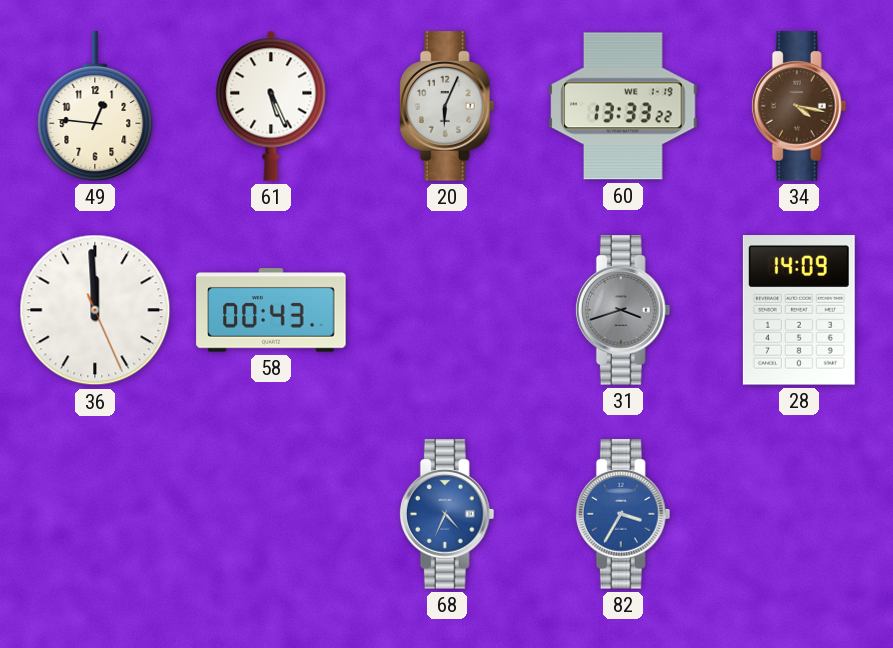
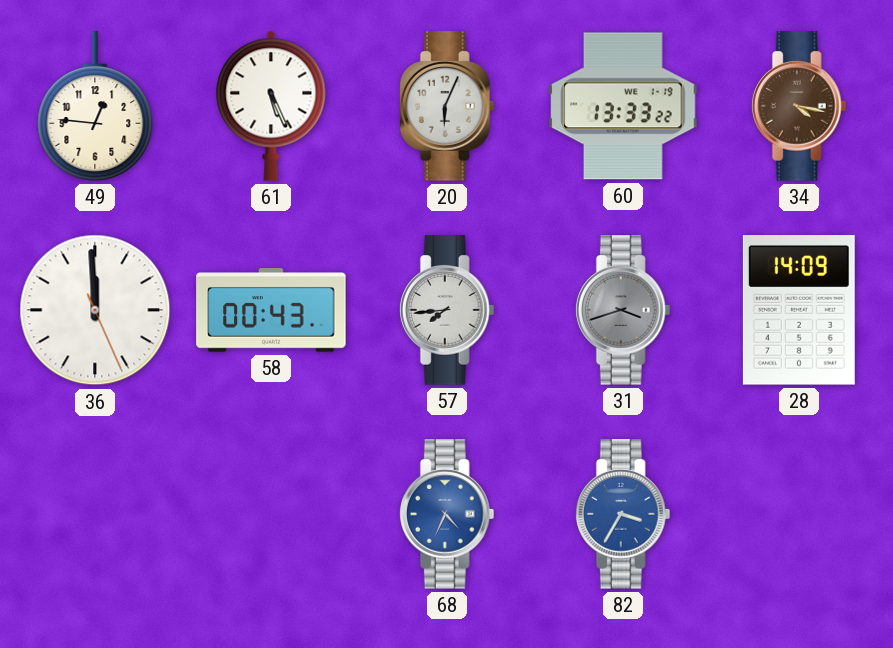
57: none -> 7:44
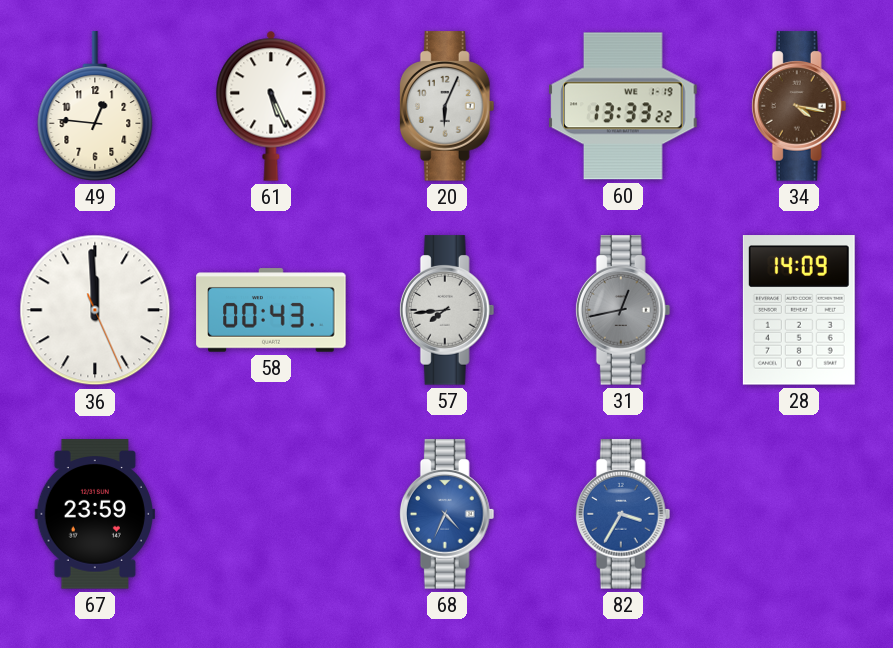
31: 3:42 -> 12:43
67: none -> 23:59
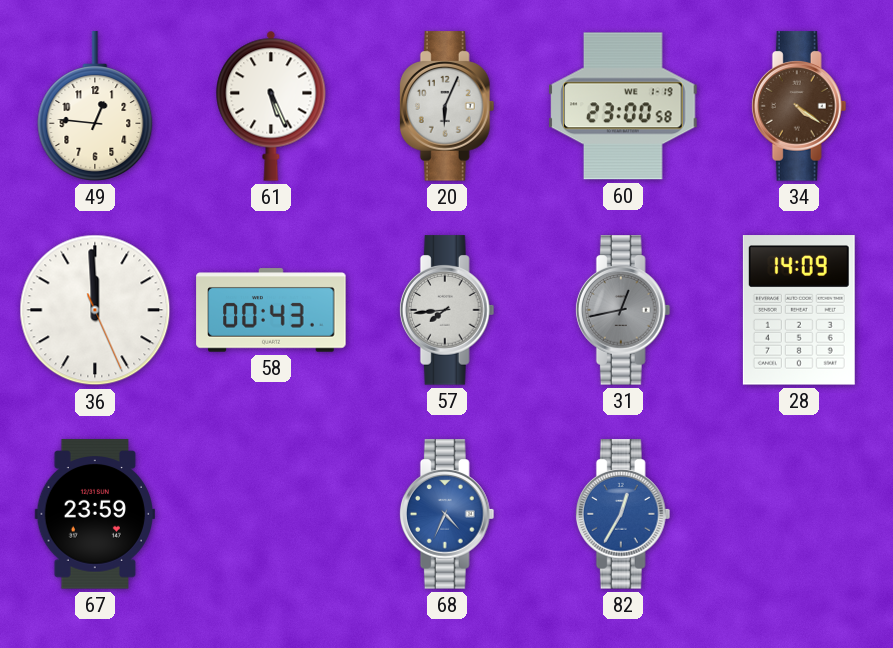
60: 13:33 -> 23:00
34: 4:17 -> 4:21
82: 3:35 -> 12:35
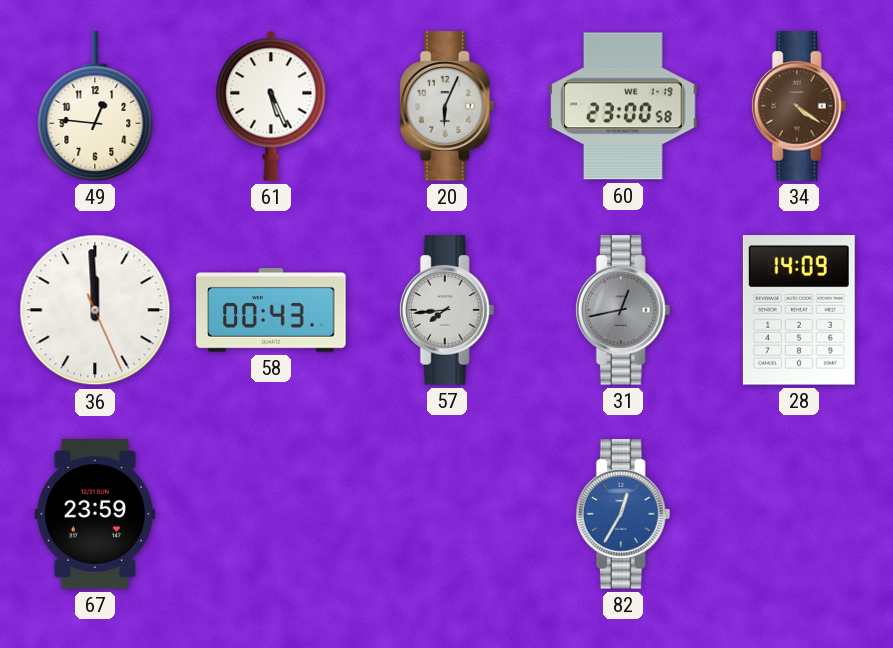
68: 4:34 -> none
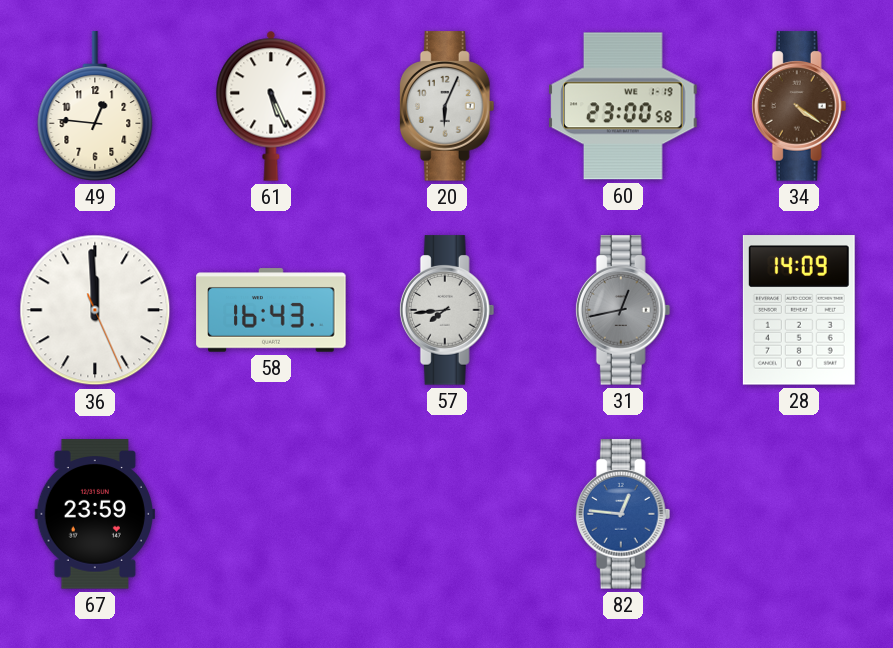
58: 00:43 -> 16:43
82: 12:35 -> 12:46
